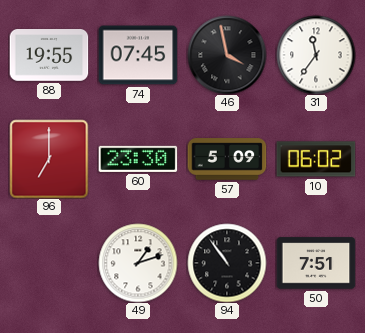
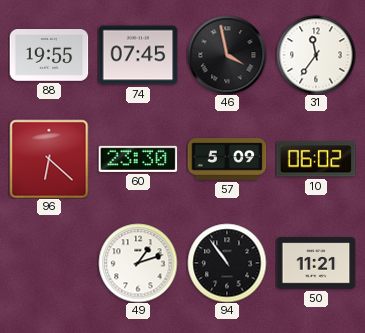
96: 7:00 -> 6:22
50: 7:51 -> 11:21
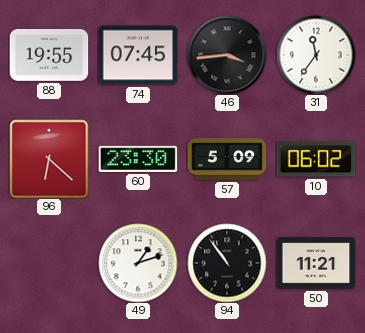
46: 3:58 -> 3:44
